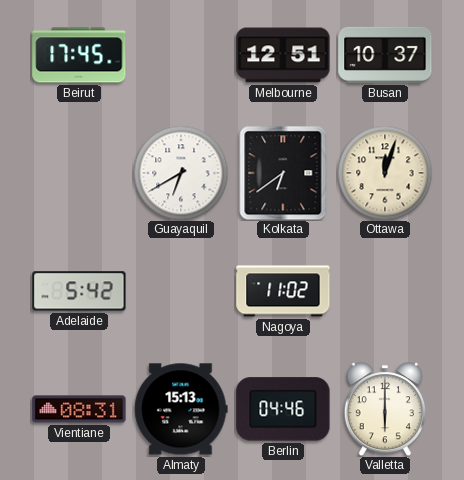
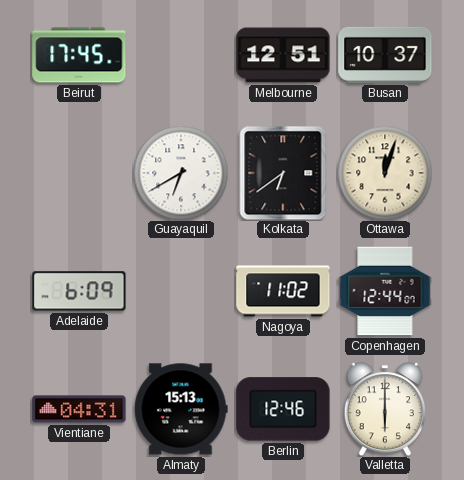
Adelaide: 5:42 -> 6:09
Copenhagen: none -> 12:44
Vientiane: 08:31 -> 04:31
Berlin: 04:46 -> 12:46
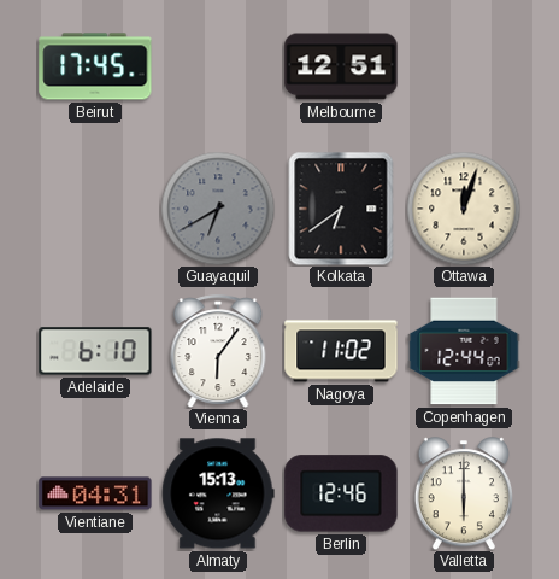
Busan: 10:37 -> none
Guayaquil dial: white -> grey
Adelaide: 6:09 -> 6:10
Vienna: none -> 6:06
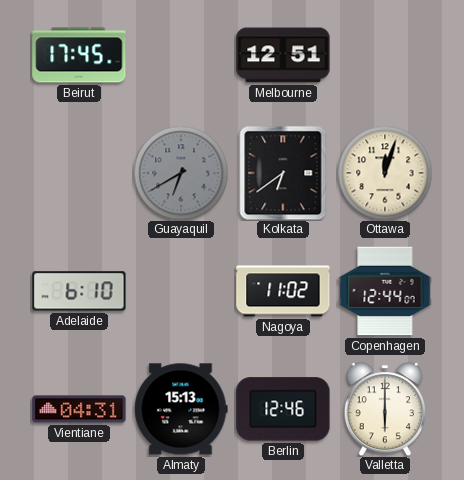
Vienna: 6:06 -> none
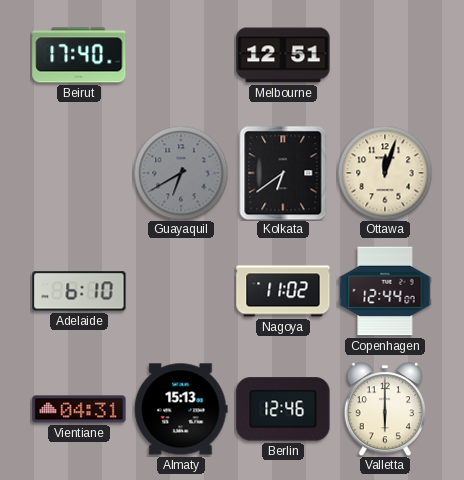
Beirut: 17:45 -> 17:40
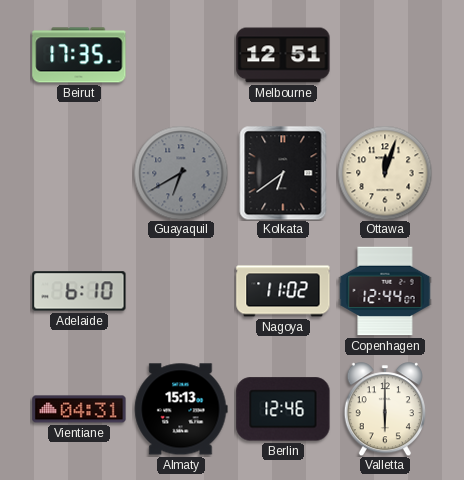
Beirut: 17:40 -> 17:35
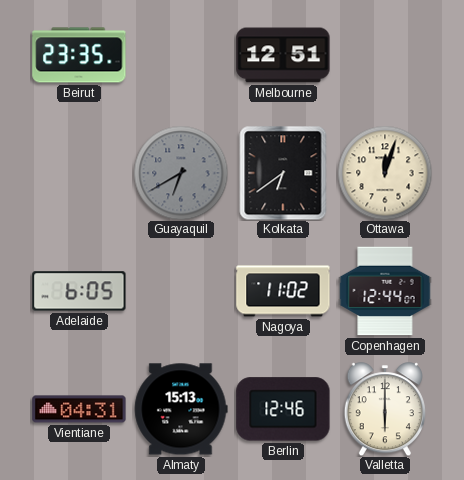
Beirut: 17:35 -> 23:35
Adelaide: 6:10 -> 6:05
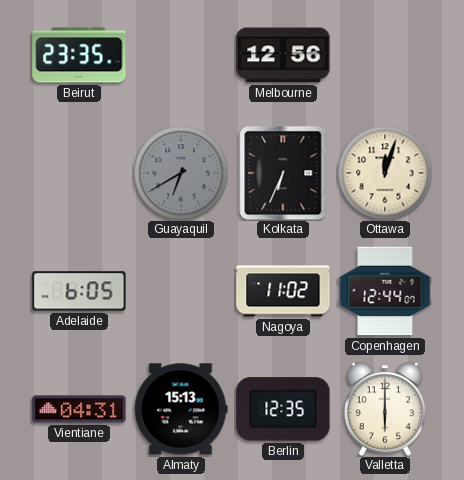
Melbourne: 12:51 -> 12:56
Kolkata: 6:39 -> 6:34
Berlin: 12:46 -> 12:35
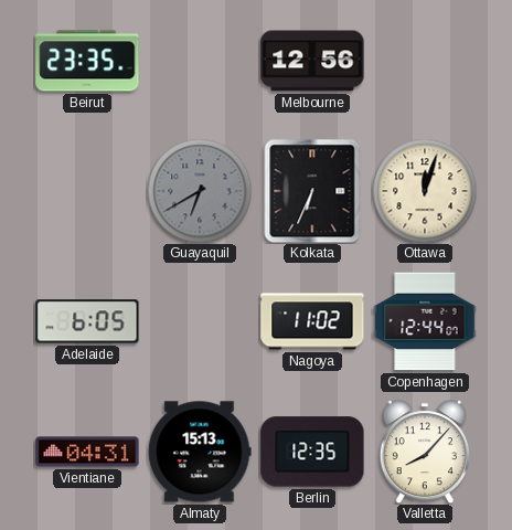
Valletta: 6:00 -> 8:07
